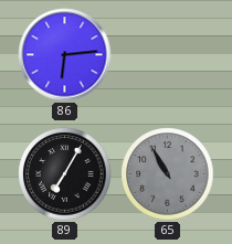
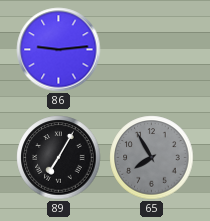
86: 6:14 -> 9:14
65: 10:55 -> 7:55
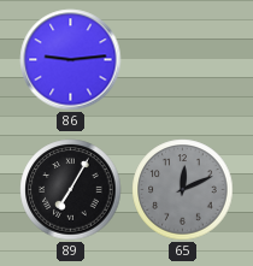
65: 7:55 -> 12:11
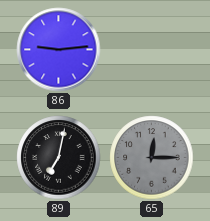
89: 7:05 -> 7:02
65: 12:11 -> 12:15
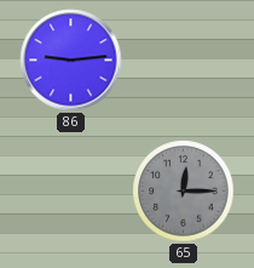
89: 7:02 -> none
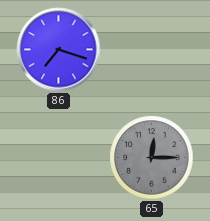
86: 9:14 -> 7:18
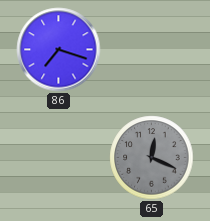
65: 12:15 -> 12:19
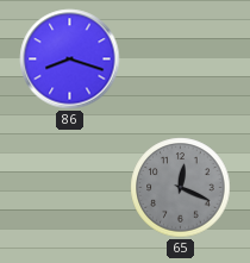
86: 7:18 -> 8:18
